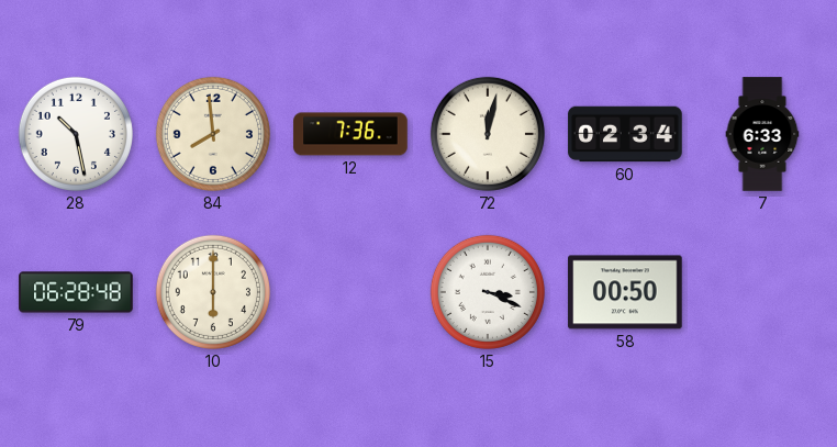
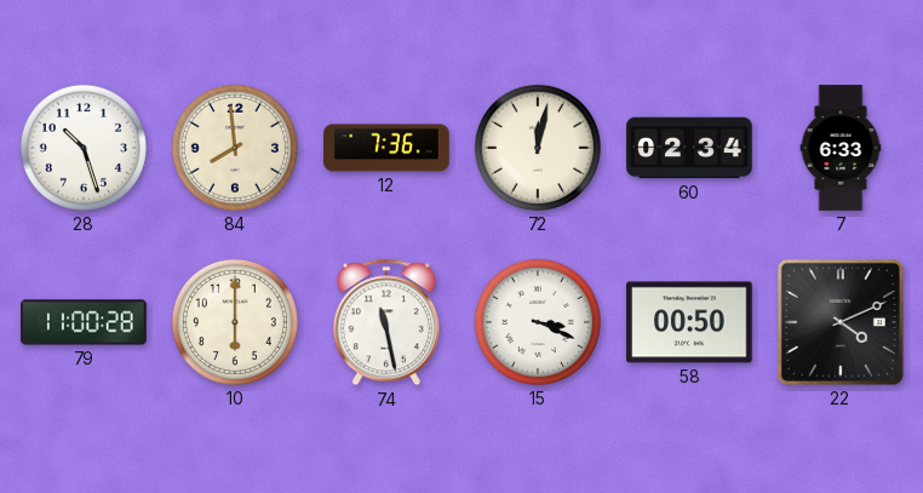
28: 10:28 -> 10:27
79: 06:28 -> 11:00
74: none -> 11:28
22: none -> 4:11
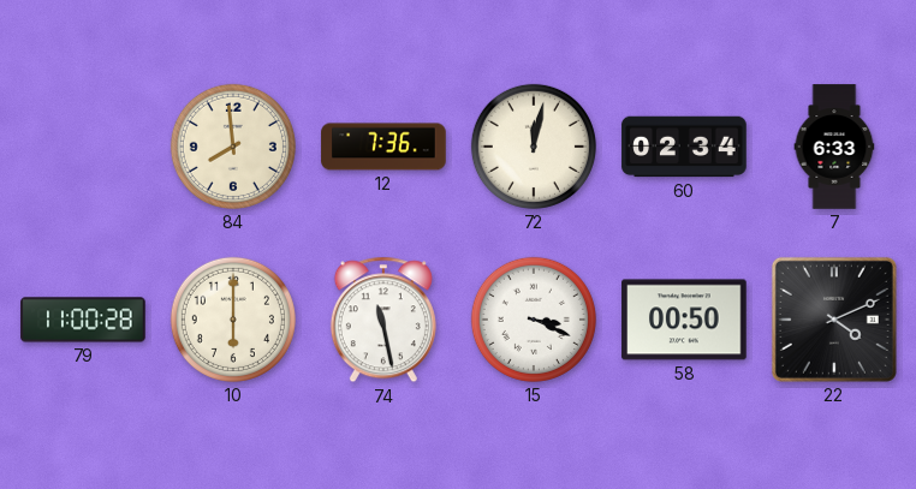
28: 10:27 -> none
